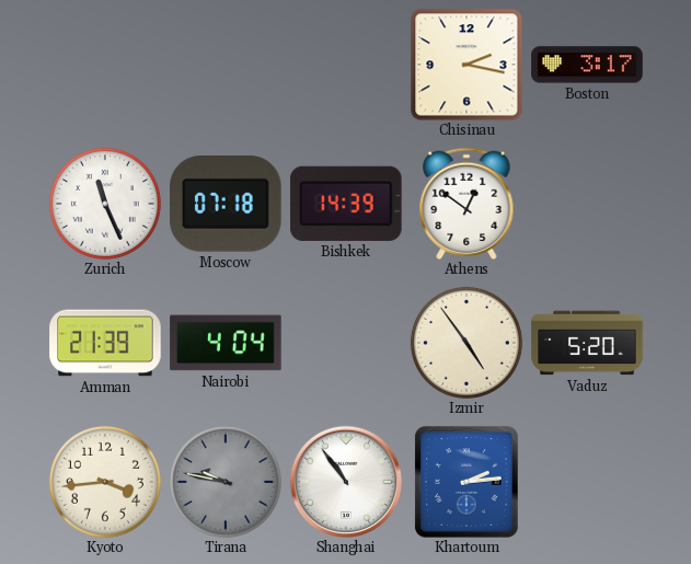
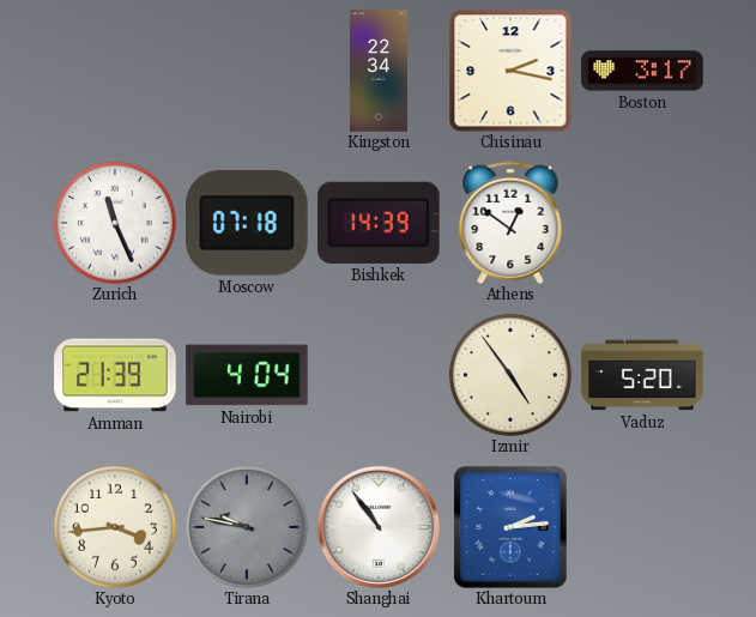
Kingston: none -> 22:34
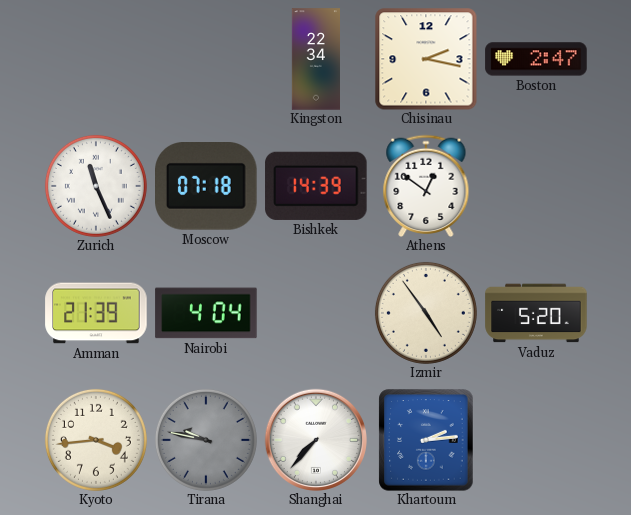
Boston: 3:17 -> 2:47
Shanghai: 10:54 -> 7:37
